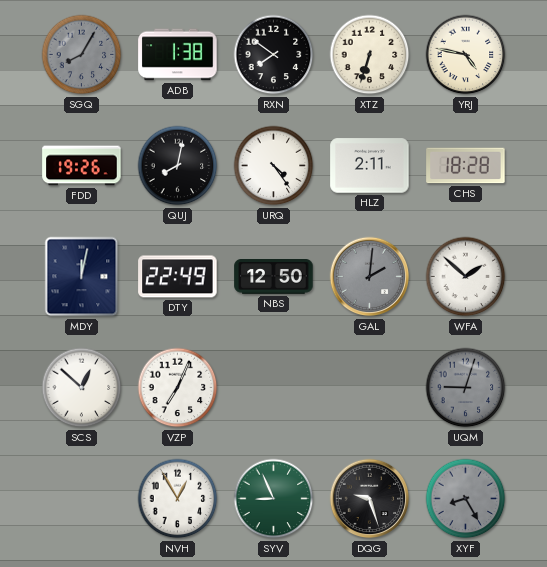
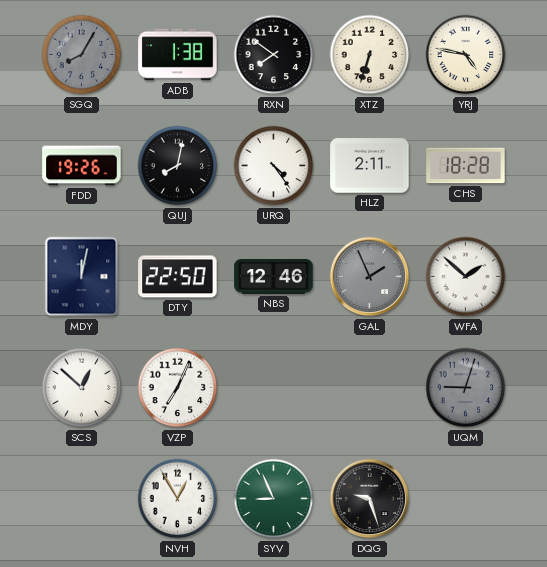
DTY: 22:49 -> 22:50
NBS: 12:50 -> 12:46
GAL: 2:01 -> 1:56
XYF: 8:25 -> none
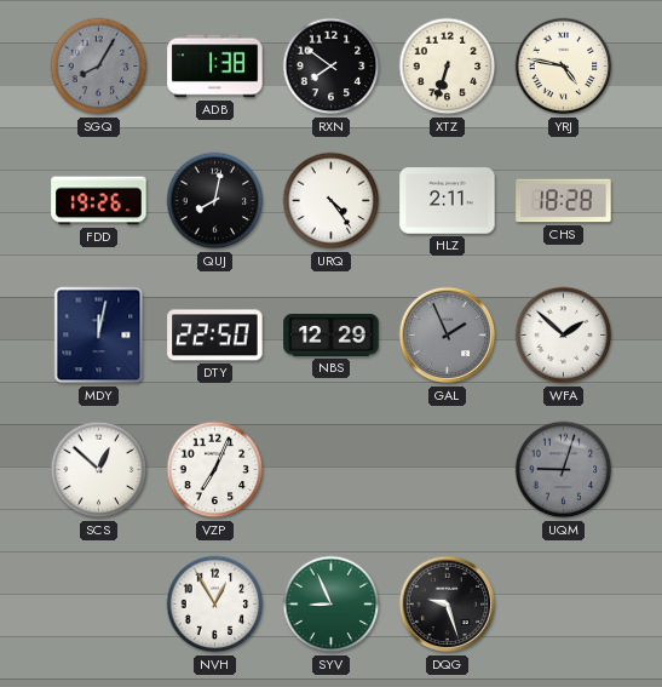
NBS: 12:46 -> 12:29
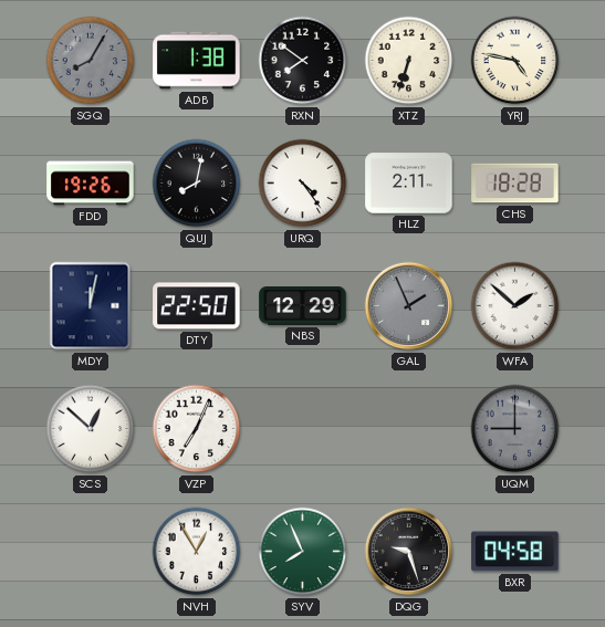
UQM: 9:03 -> 9:00
SYV: 8:56 -> 7:56
BXR: none -> 04:58
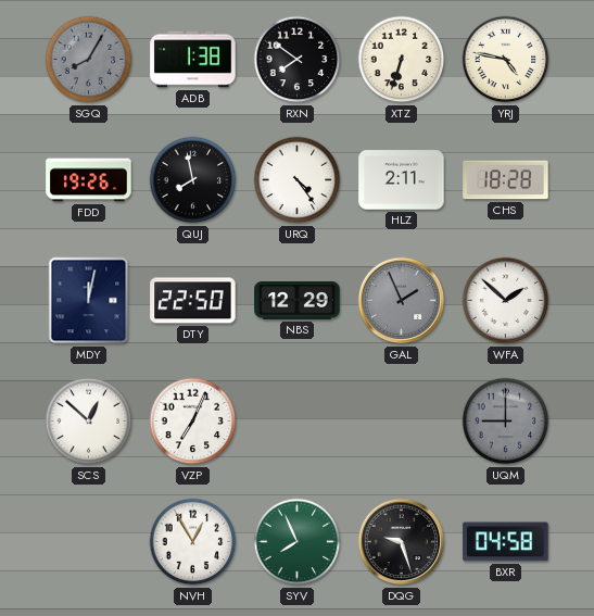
QUJ: 8:02 -> 7:58
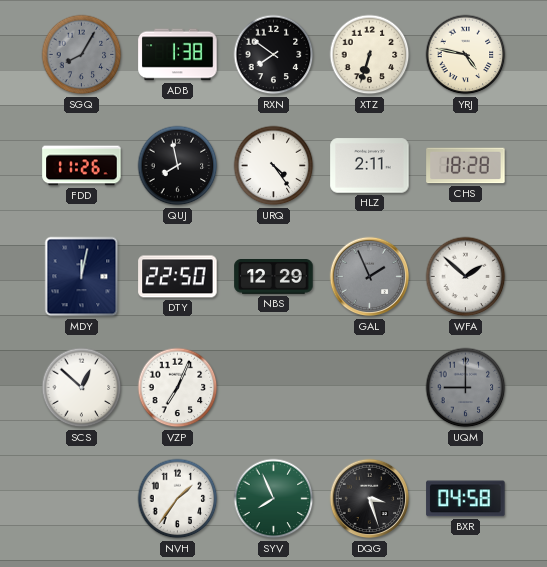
FDD: 19:26 -> 11:26
NVH: 12:55 -> 1:36
DQG: 9:27 -> 3:27
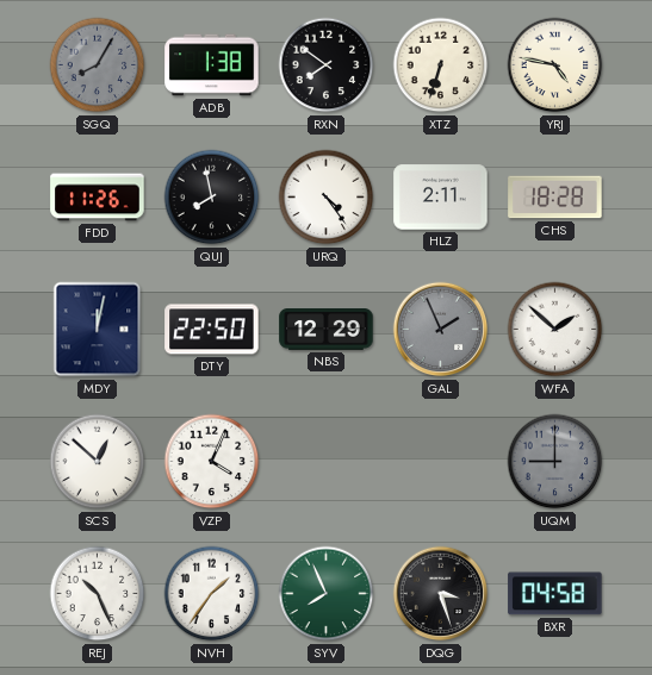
VZP: 7:04 -> 4:04
REJ: none -> 10:26
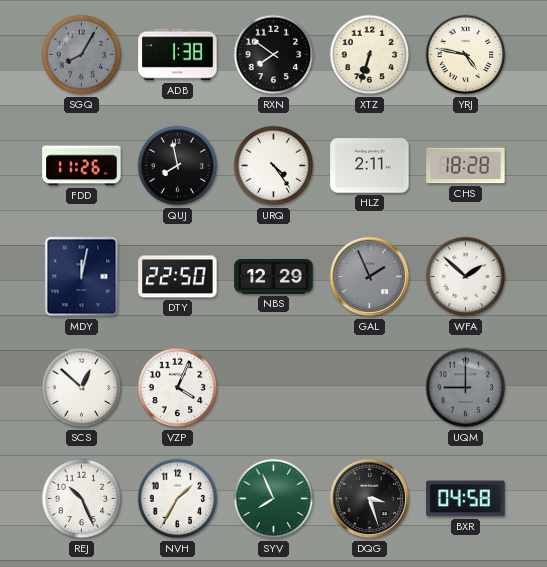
NVH: 1:36 -> 1:35
